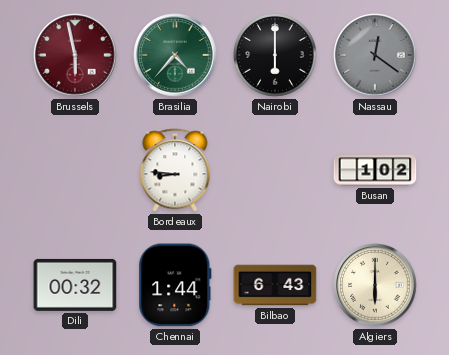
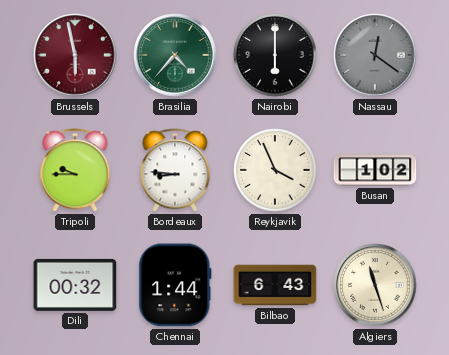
Tripoli: none -> 9:45
Reykjavik: none -> 3:56
Algiers: 6:00 -> 11:27
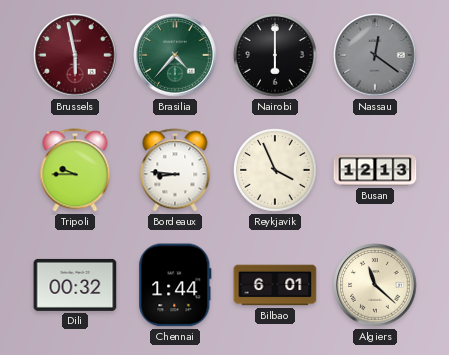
Busan: 1:02 -> 12:13
Bilbao: 6:43 -> 6:01
Algiers: 11:27 -> 11:22
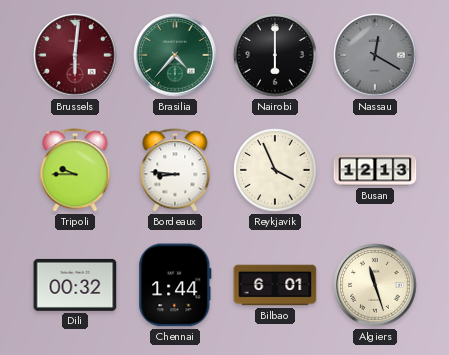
Brussels: 5:58 -> 6:01
Nassau: 12:21 -> 12:20
Algiers: 11:22 -> 11:27
